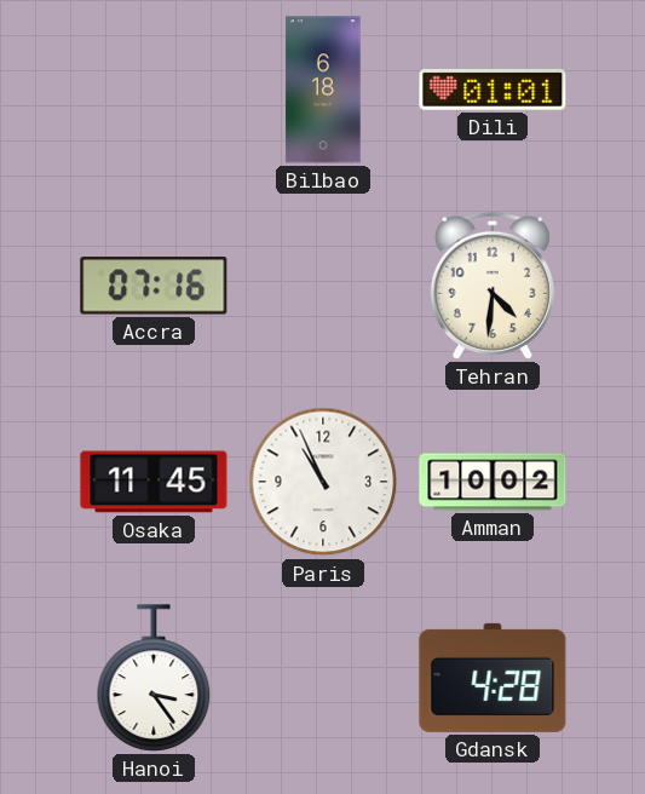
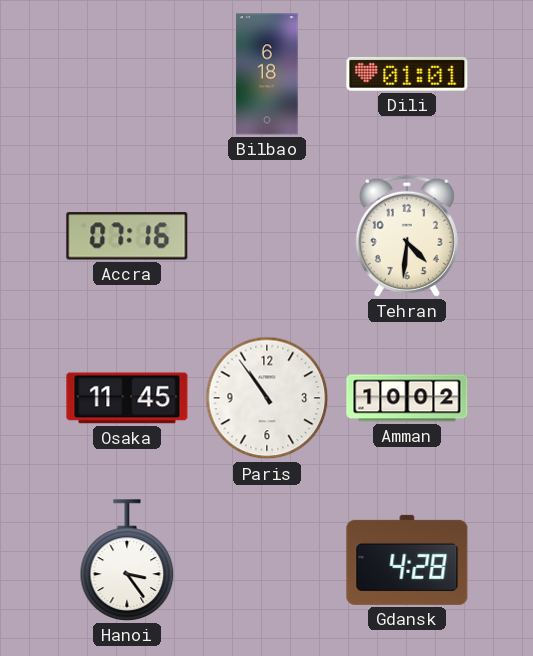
Paris: 10:56 -> 10:54
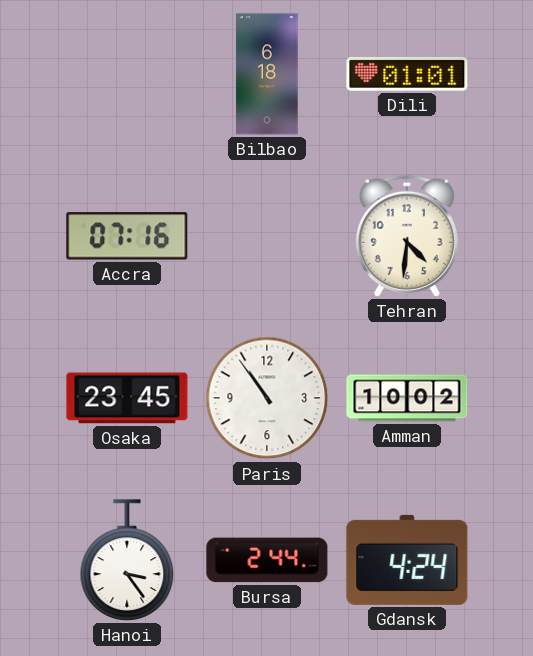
Osaka: 11:45 -> 23:45
Bursa: none -> 2:44
Gdansk: 4:28 -> 4:24
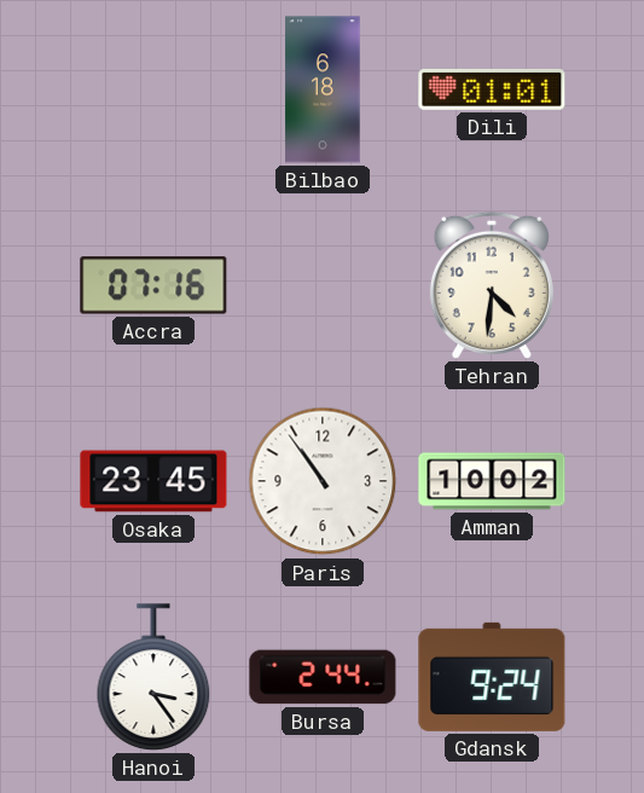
Gdansk: 4:24 -> 9:24
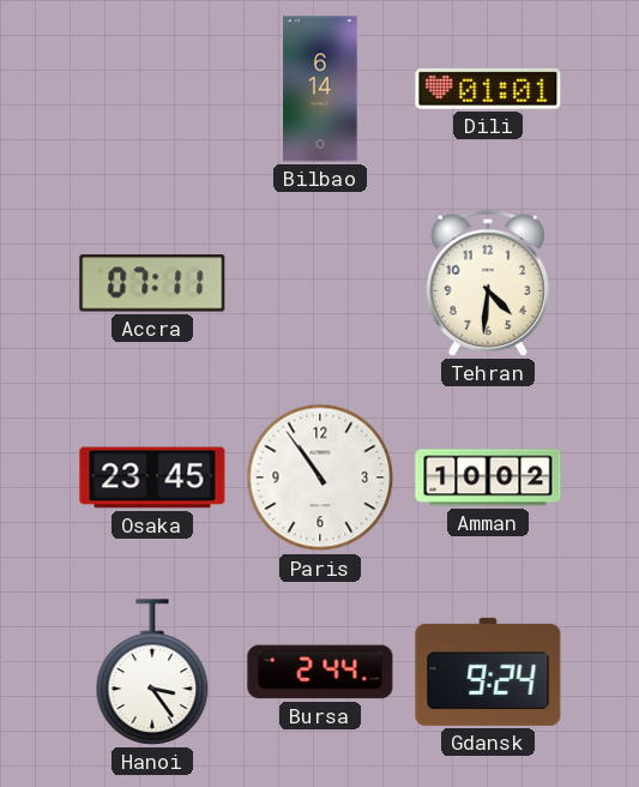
Bilbao: 6:18 -> 6:14
Accra: 07:16 -> 07:11
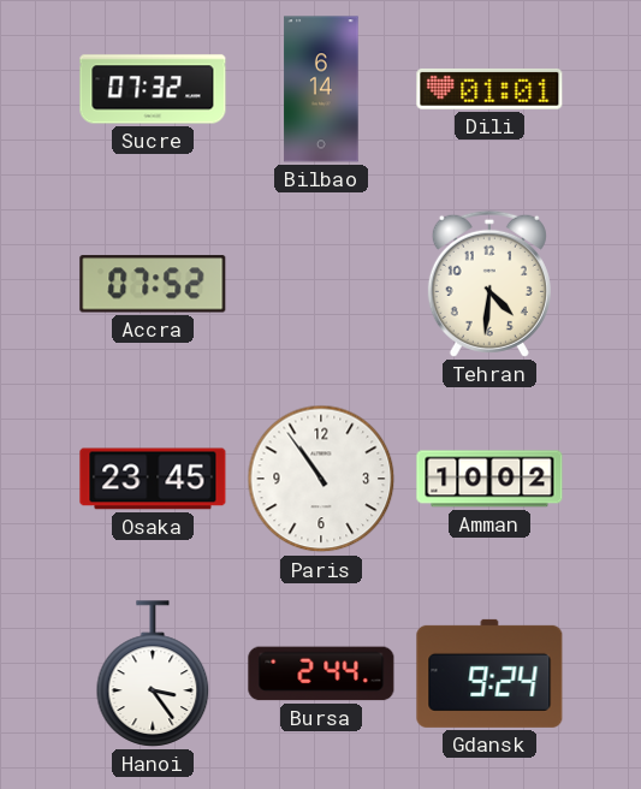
Sucre: none -> 07:32
Accra: 07:11 -> 07:52
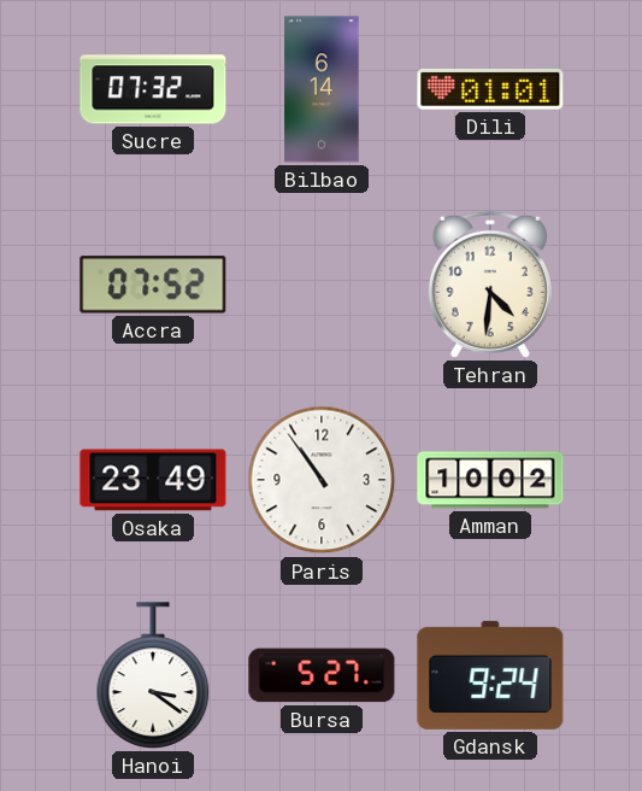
Osaka: 23:45 -> 23:49
Hanoi: 3:24 -> 3:21
Bursa: 2:44 -> 5:27
